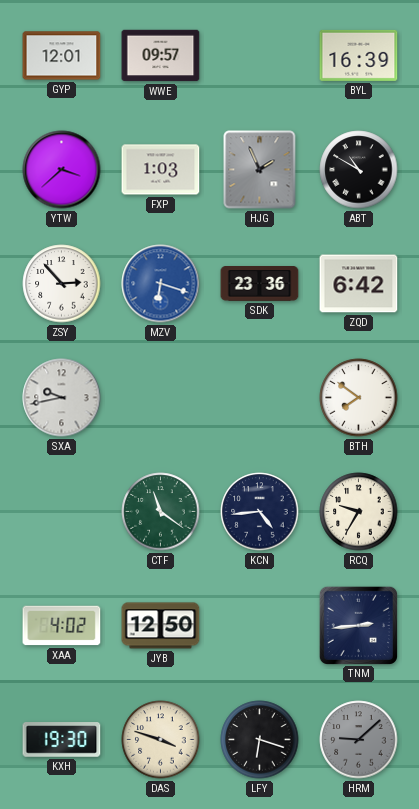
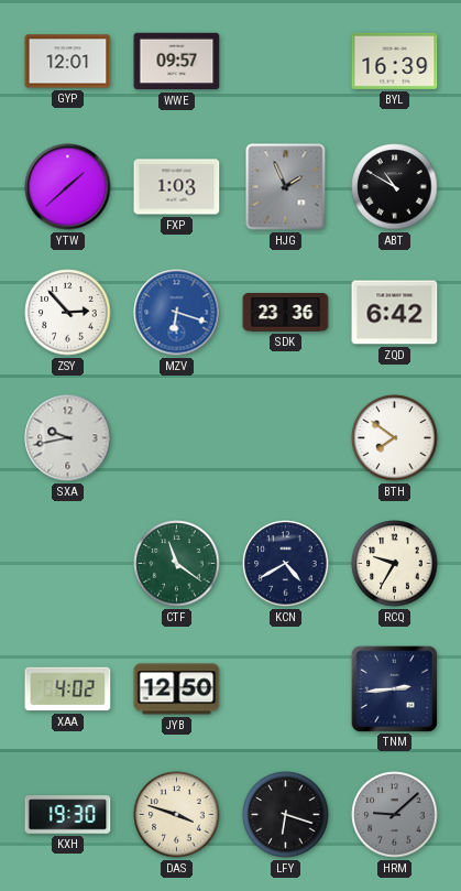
YTW: 3:38 -> 1:38
KCN: 4:44 -> 4:40
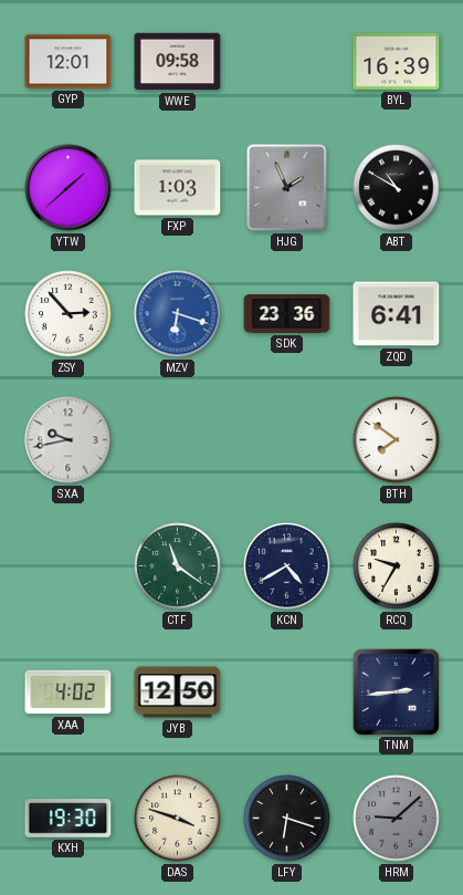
WWE: 09:57 -> 09:58
ZQD: 6:42 -> 6:41
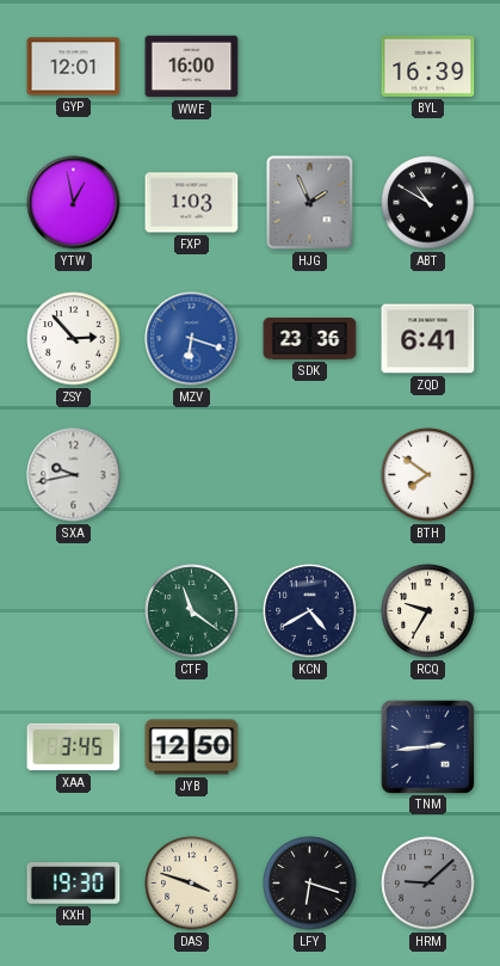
WWE: 09:58 -> 16:00
YTW: 1:38 -> 12:58
XAA: 4:02 -> 3:45
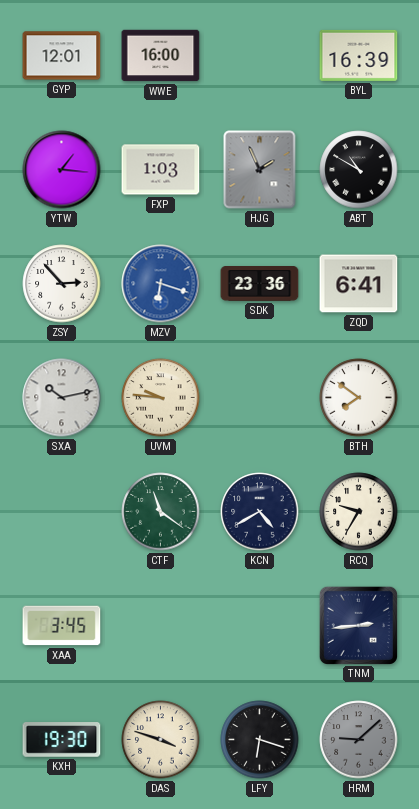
YTW: 12:58 -> 1:16
SXA: 9:43 -> 10:13
UVM: none -> 9:46
JYB: 12:50 -> none
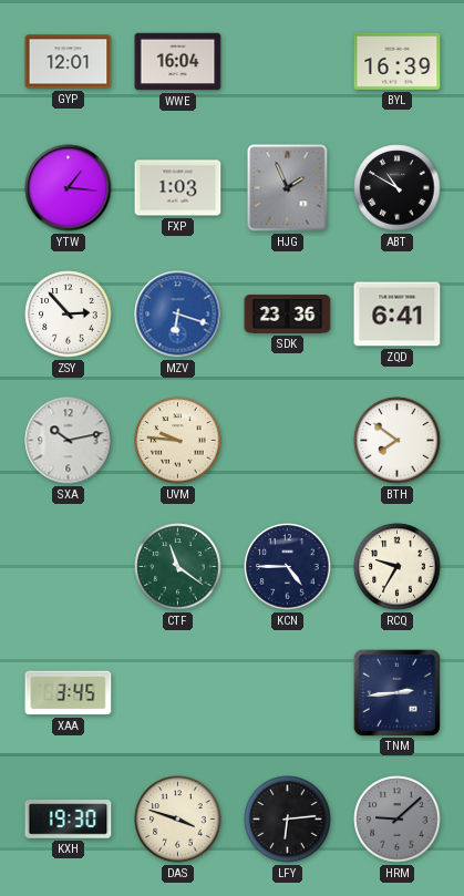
WWE: 16:00 -> 16:04
KCN: 4:40 -> 4:45
LFY: 6:18 -> 6:14
